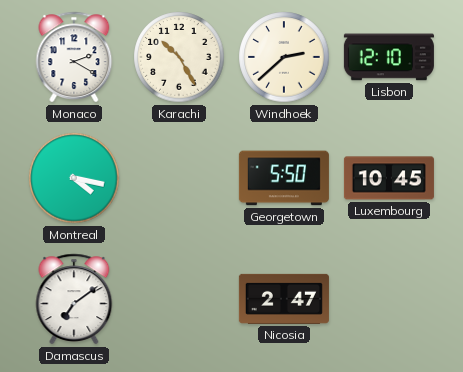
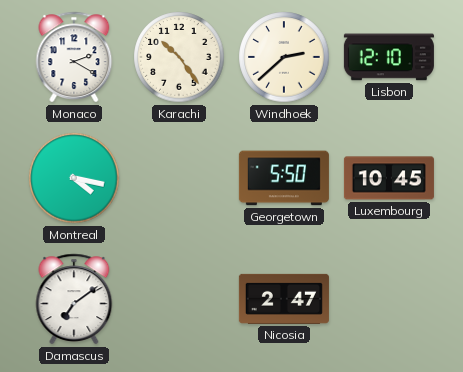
Karachi: 10:25 -> 10:24
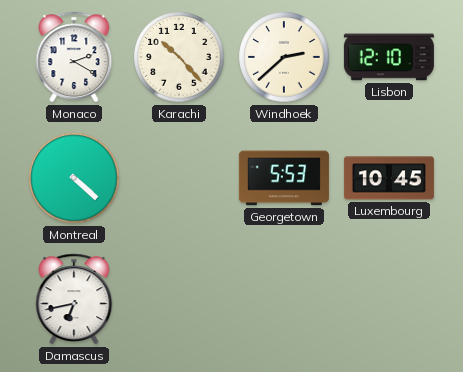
Karachi: 10:24 -> 10:23
Montreal: 4:17 -> 4:22
Georgetown: 5:50 -> 5:53
Damascus: 7:09 -> 6:43
Nicosia: 2:47 -> none
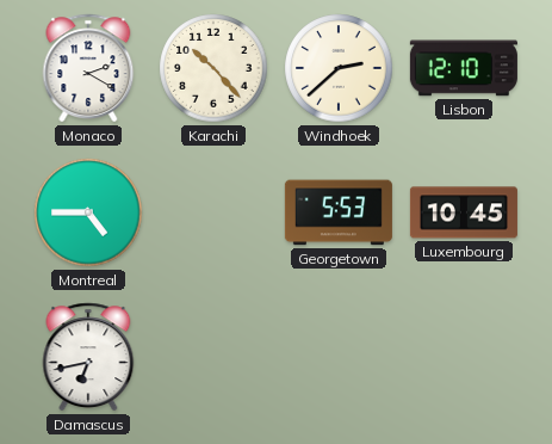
Montreal: 4:22 -> 4:45
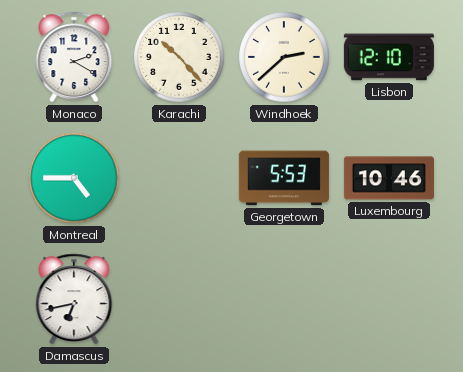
Luxembourg: 10:45 -> 10:46
